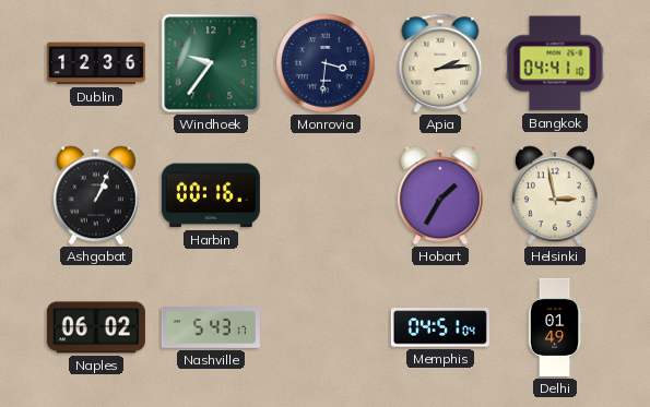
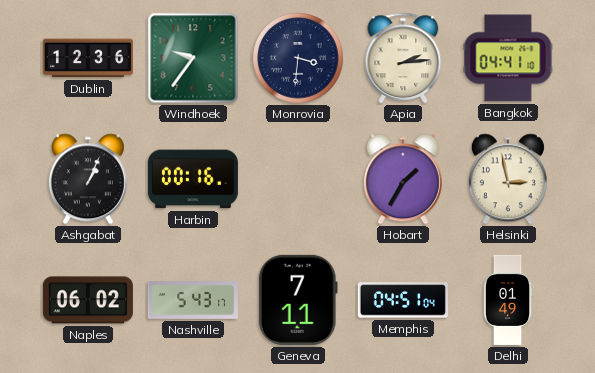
Geneva: none -> 7:11
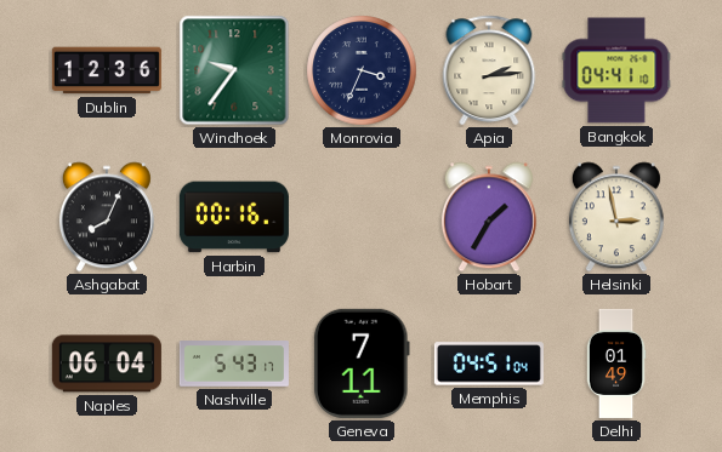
Monrovia: 3:31 -> 3:34
Ashgabat: 1:04 -> 8:04
Naples: 06:02 -> 06:04
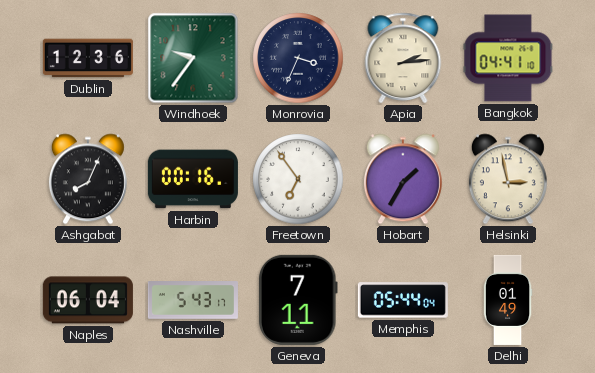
Freetown: none -> 6:54
Memphis: 04:51 -> 05:44
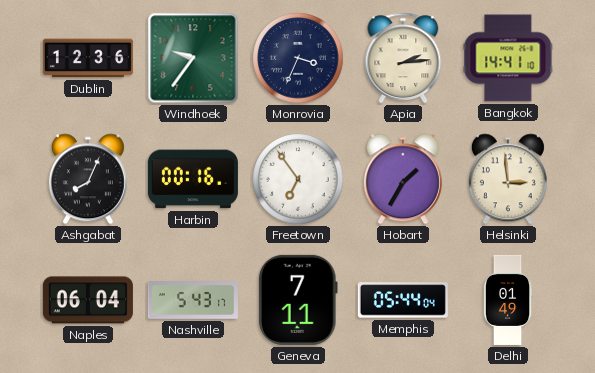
Bangkok: 04:41 -> 14:41
Helsinki: 2:58 -> 2:59
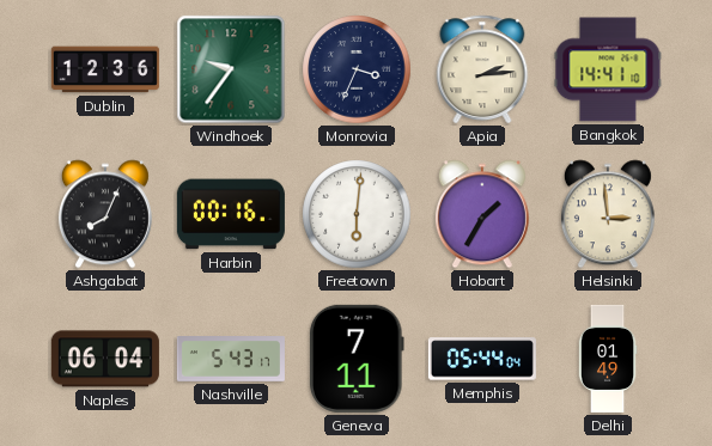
Freetown: 6:54 -> 6:01
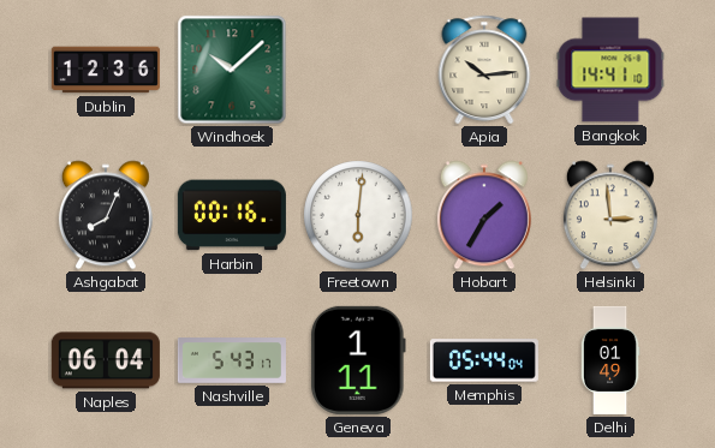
Windhoek: 9:36 -> 10:08
Monrovia: 3:34 -> none
Apia: 2:14 -> 10:14
Geneva: 7:11 -> 1:11
